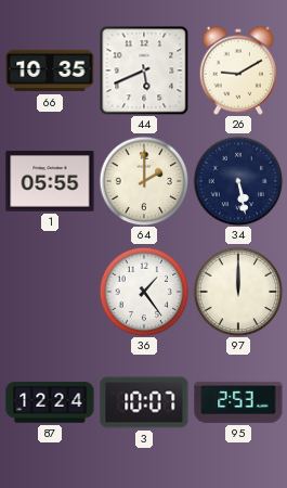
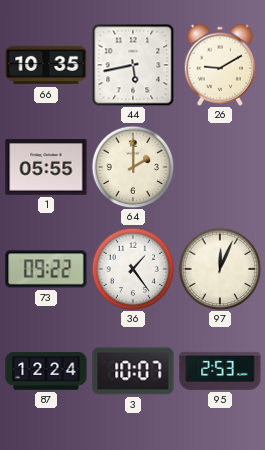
44: 5:41 -> 5:43
34: 5:28 -> none
73: none -> 09:22
97: 12:00 -> 12:04
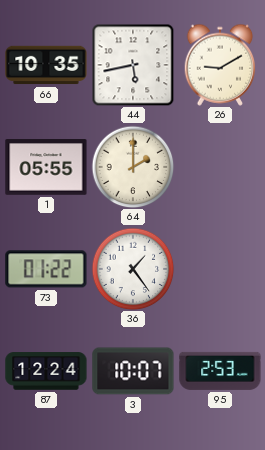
73: 09:22 -> 01:22
97: 12:04 -> none
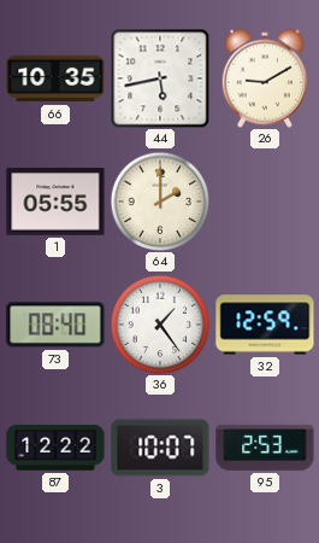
73: 01:22 -> 08:40
32: none -> 12:59
87: 12:24 -> 12:22
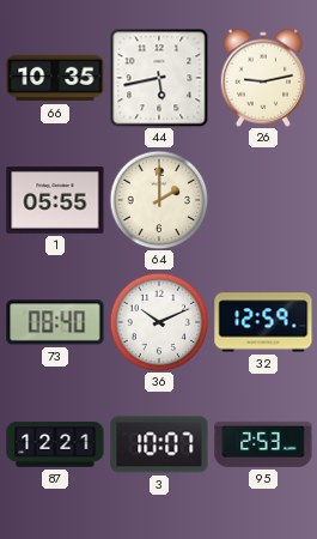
26: 9:10 -> 9:13
36: 1:24 -> 10:11
87: 12:22 -> 12:21
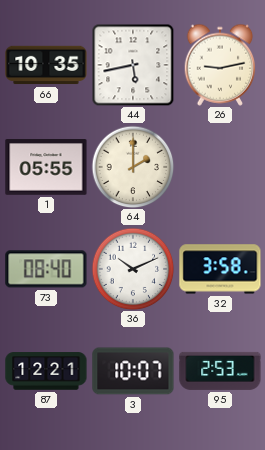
32: 12:59 -> 3:58
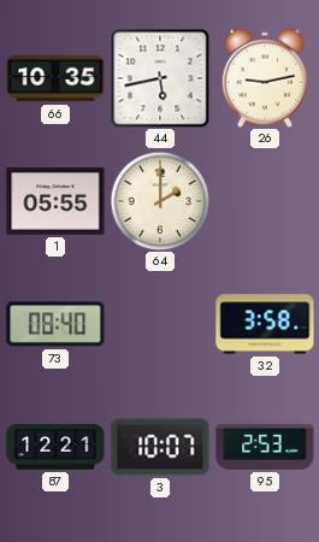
36: 10:11 -> none
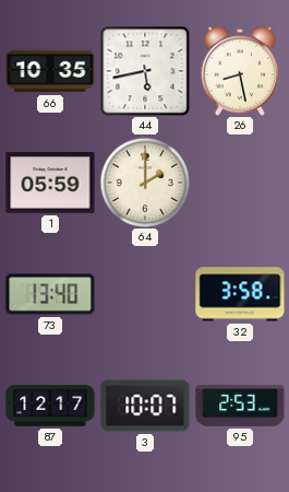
26: 9:13 -> 8:28
1: 05:55 -> 05:59
73: 08:40 -> 13:40
87: 12:21 -> 12:17
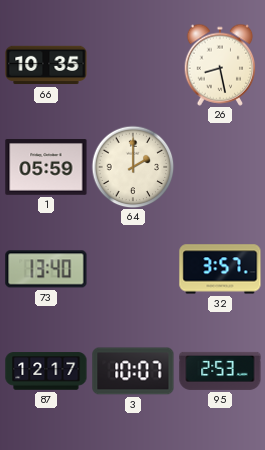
44: 5:43 -> none
32: 3:58 -> 3:57
